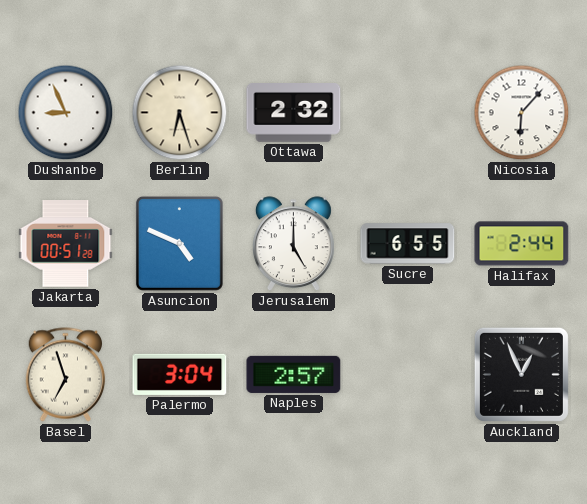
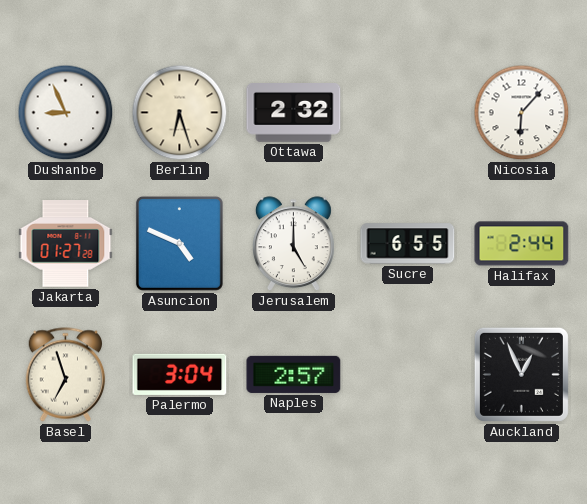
Jakarta: 00:51 -> 01:27
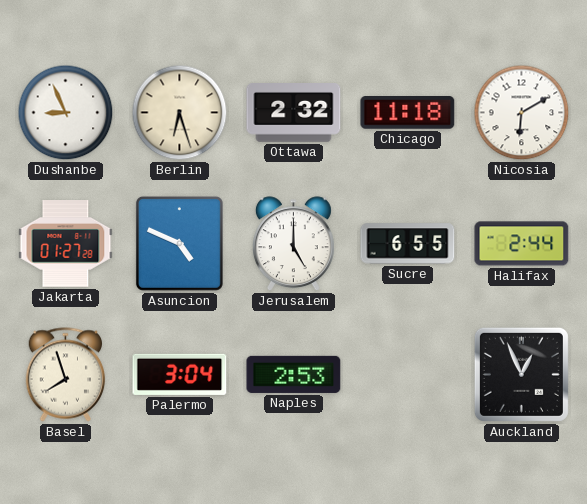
Chicago: none -> 11:18
Nicosia: 6:07 -> 6:10
Basel: 6:57 -> 7:57
Naples: 2:57 -> 2:53
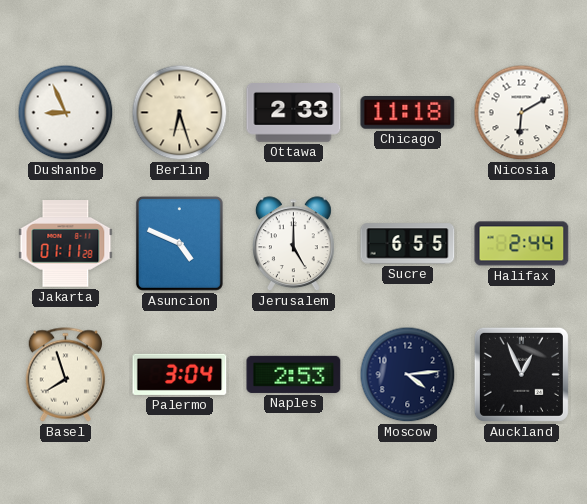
Ottawa: 2:32 -> 2:33
Jakarta: 01:27 -> 01:11
Moscow: none -> 4:14
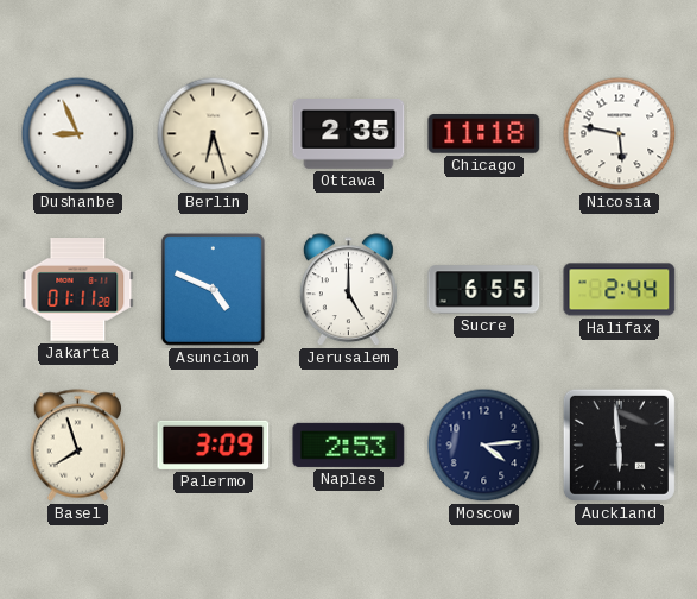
Ottawa: 2:33 -> 2:35
Nicosia: 6:10 -> 5:47
Palermo: 3:04 -> 3:09
Auckland: 12:56 -> 5:59
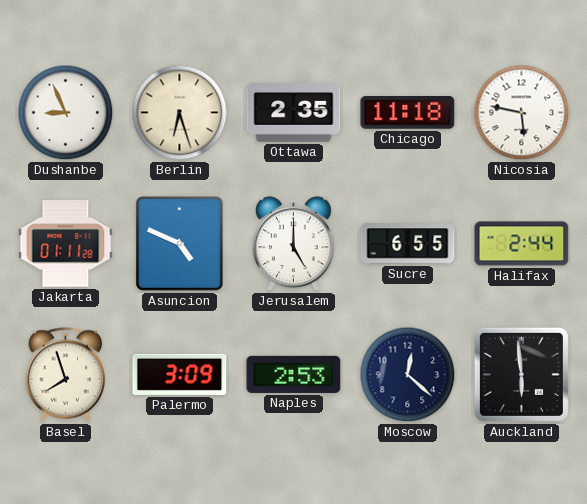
Moscow: 4:14 -> 12:22
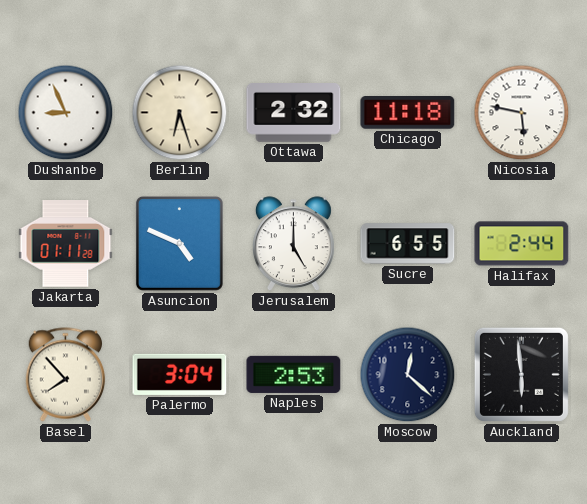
Ottawa: 2:35 -> 2:32
Basel: 7:57 -> 7:53
Palermo: 3:09 -> 3:04
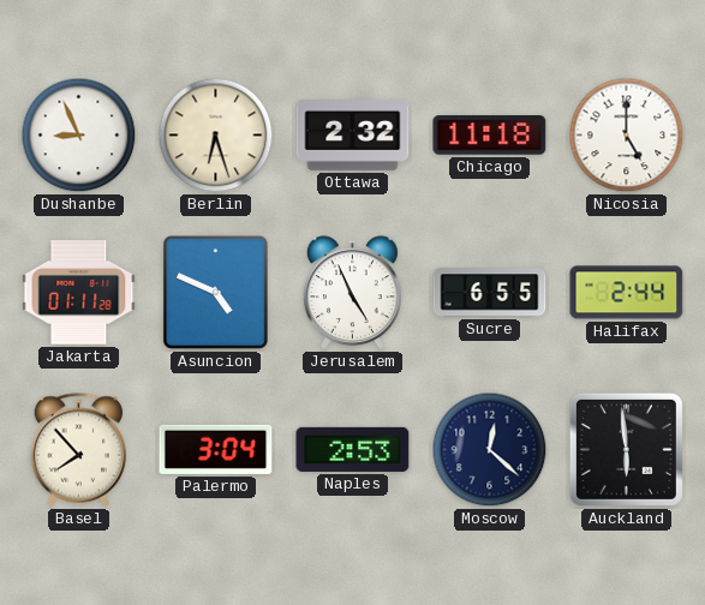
Nicosia: 5:47 -> 5:00
Jerusalem: 5:00 -> 4:56
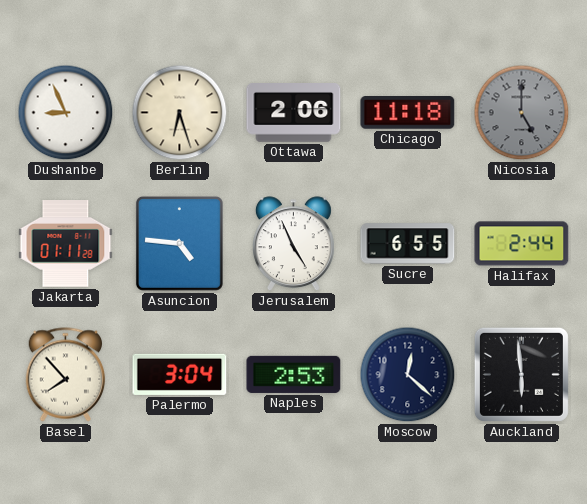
Ottawa: 2:32 -> 2:06
Nicosia dial: white -> grey
Asuncion: 4:49 -> 4:46
